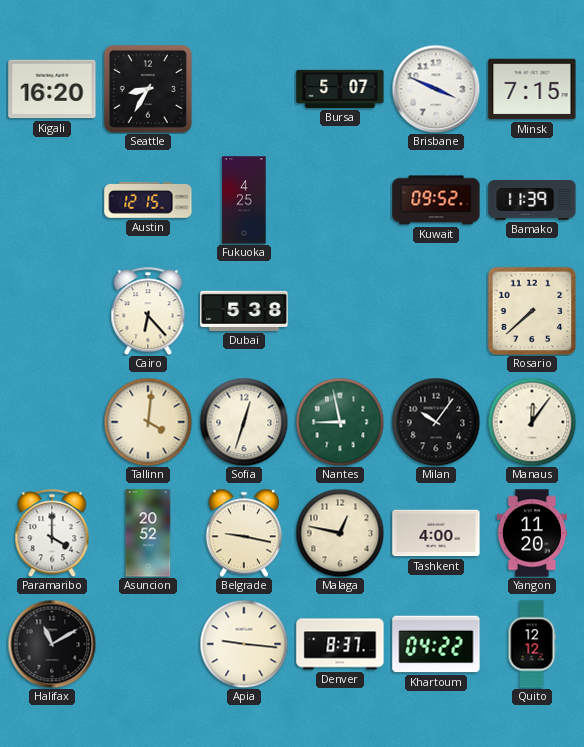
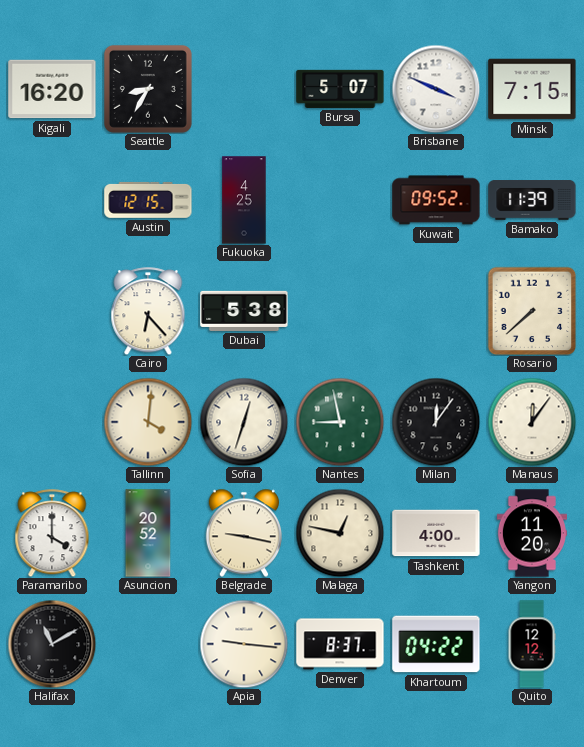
Milan: 10:06 -> 12:06
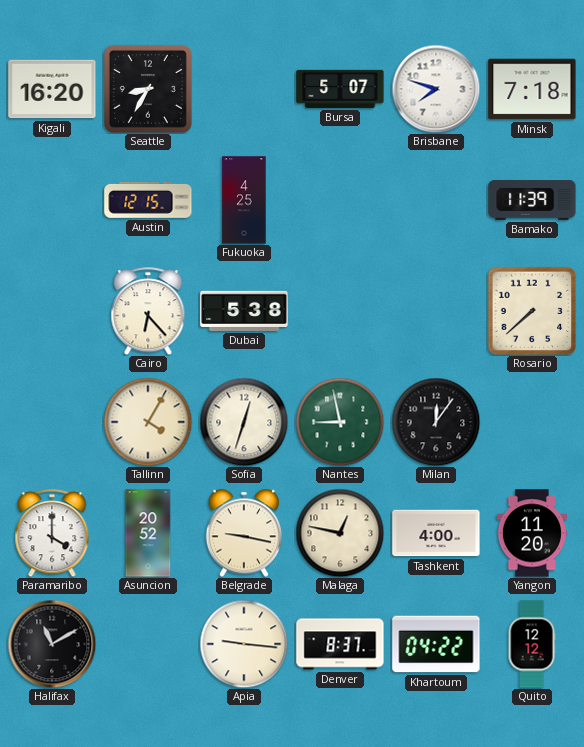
Brisbane: 3:49 -> 7:48
Minsk: 7:15 -> 7:18
Kuwait: 09:52 -> none
Tallinn: 4:01 -> 4:05
Manaus: 12:06 -> none
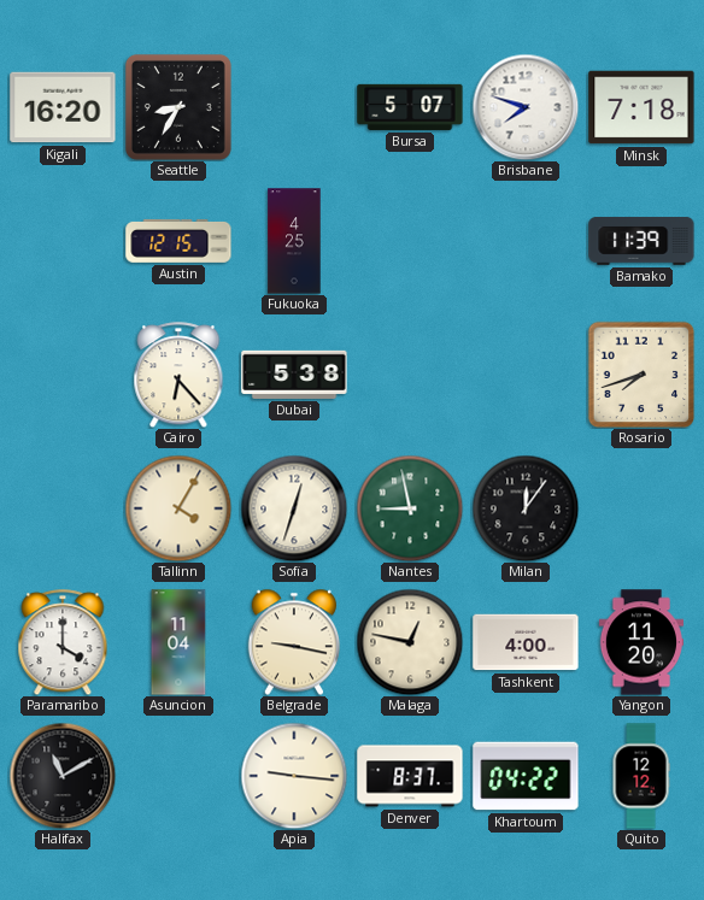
Rosario: 7:38 -> 7:42
Asuncion: 20:52 -> 11:04
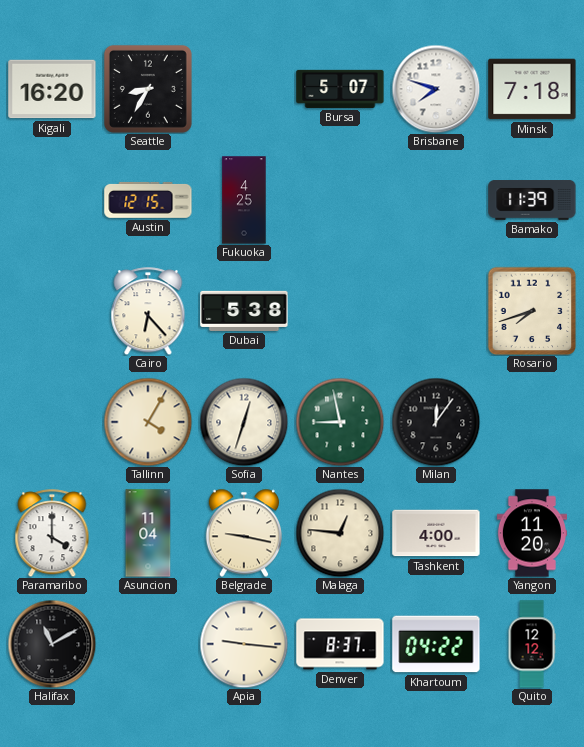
Malaga: 12:47 -> 12:46
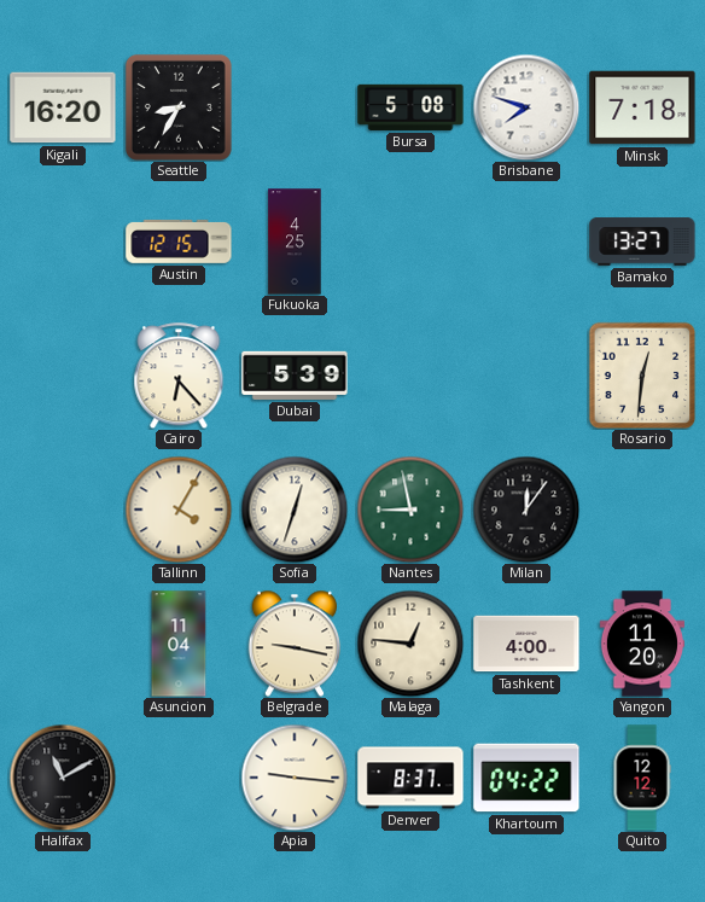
Bursa: 5:07 -> 5:08
Bamako: 11:39 -> 13:27
Dubai: 5:38 -> 5:39
Rosario: 7:42 -> 12:31
Paramaribo: 4:00 -> none
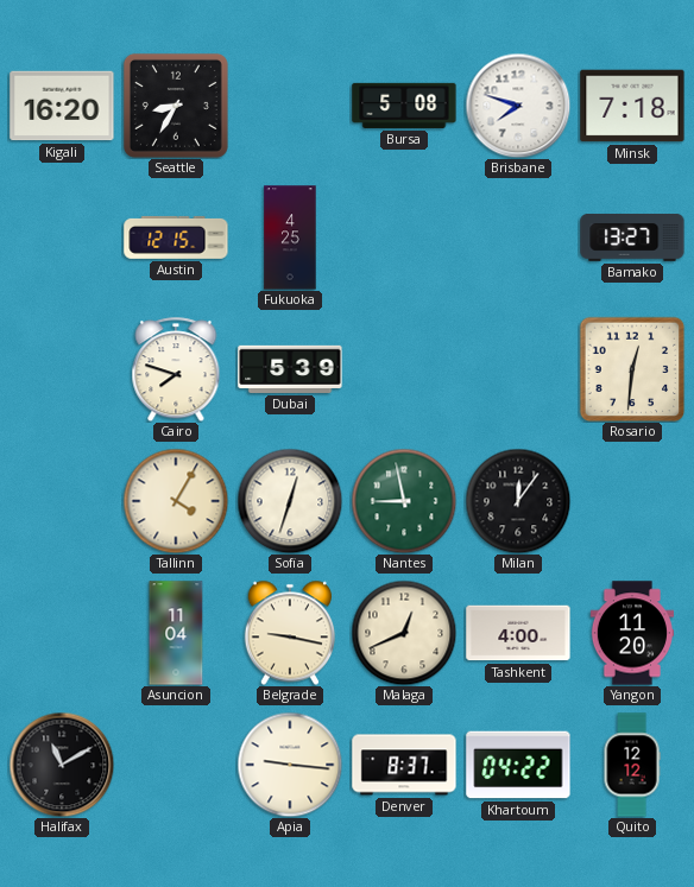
Cairo: 6:23 -> 7:48
Malaga: 12:46 -> 12:41
